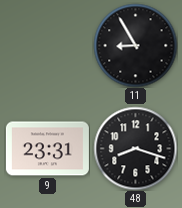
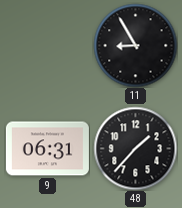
9: 23:31 -> 06:31
48: 8:18 -> 1:37
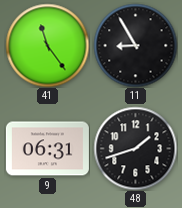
41: none -> 11:24
48: 1:37 -> 1:42
